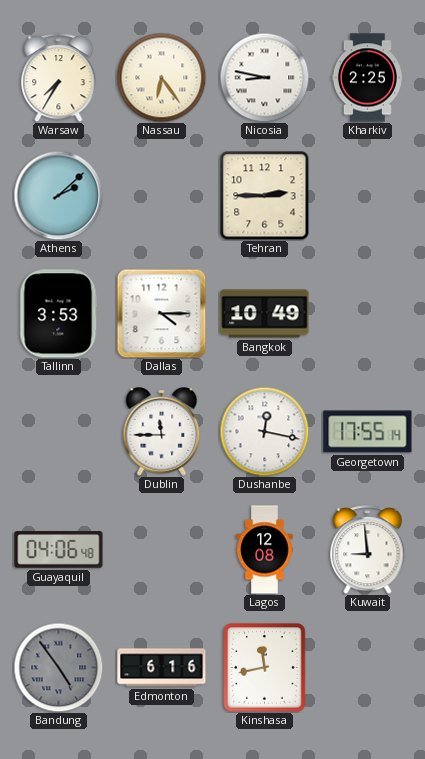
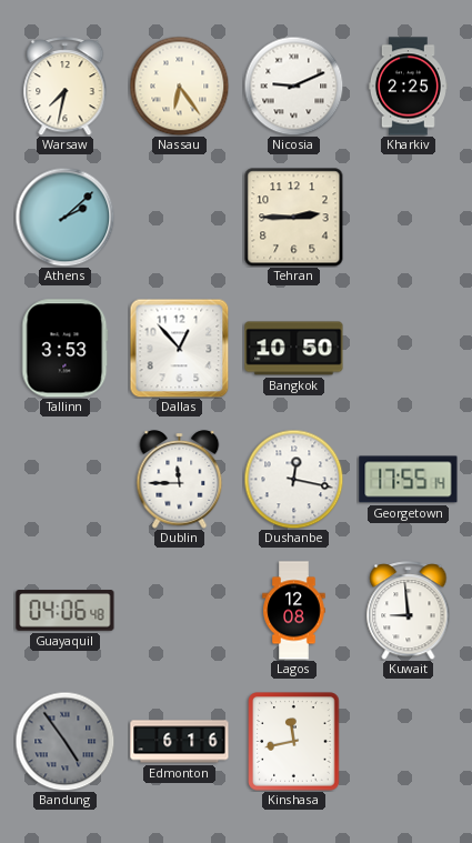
Warsaw: 7:35 -> 7:32
Nicosia: 8:47 -> 9:11
Dallas: 4:15 -> 12:53
Bangkok: 10:49 -> 10:50
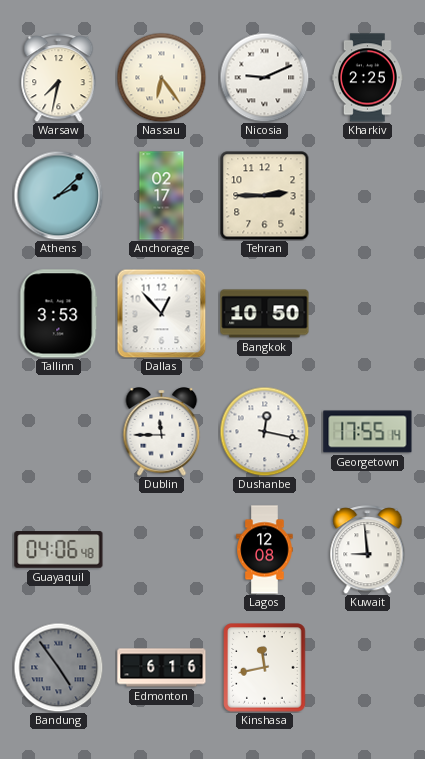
Anchorage: none -> 02:17
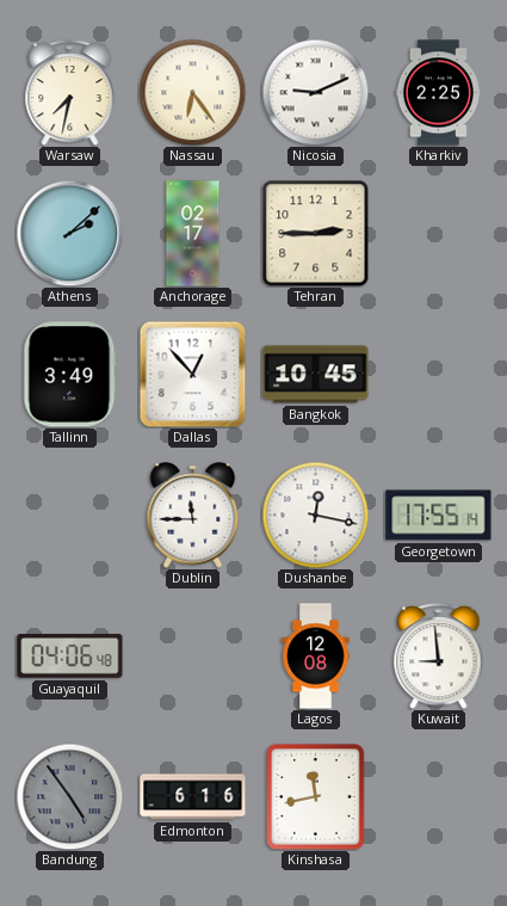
Tallinn: 3:53 -> 3:49
Bangkok: 10:50 -> 10:45
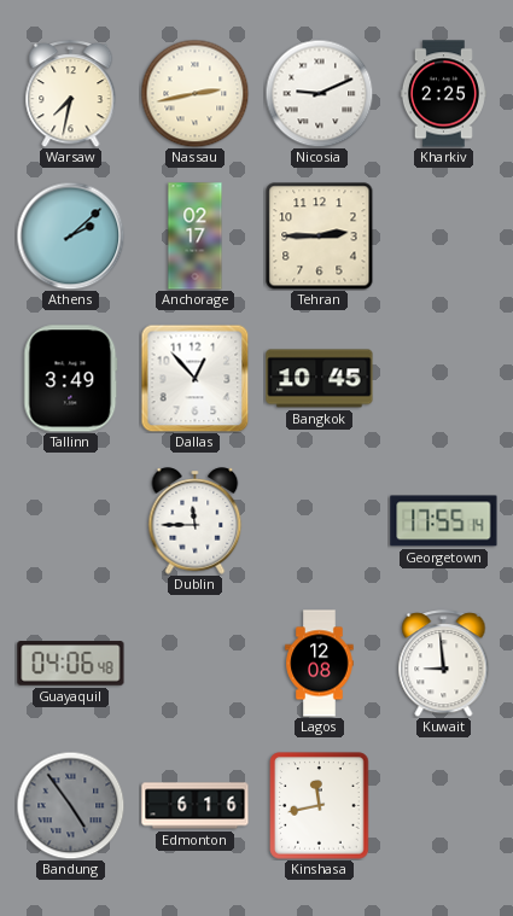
Nassau: 6:24 -> 2:43
Dushanbe: 12:17 -> none
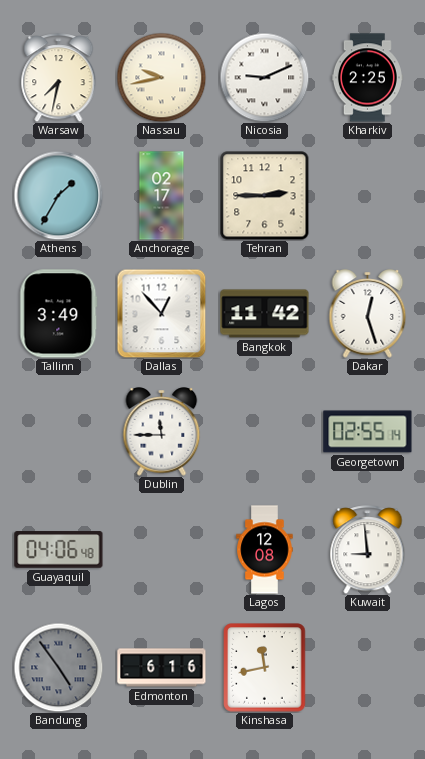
Nassau: 2:43 -> 9:43
Athens: 2:08 -> 1:35
Bangkok: 10:45 -> 11:42
Dakar: none -> 12:27
Georgetown: 17:55 -> 02:55
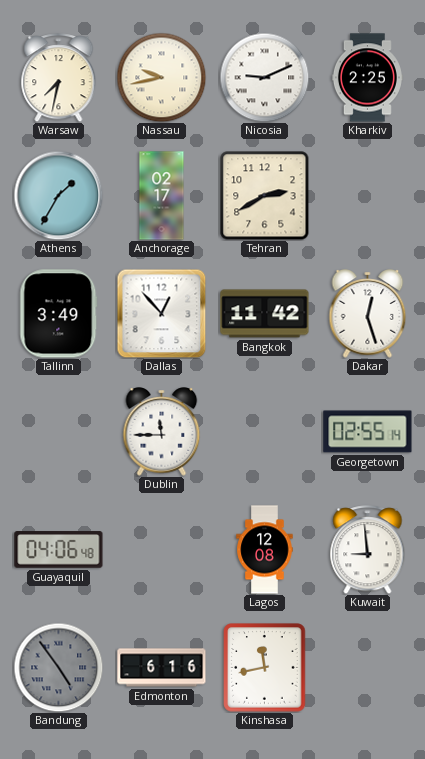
Tehran: 2:45 -> 2:40
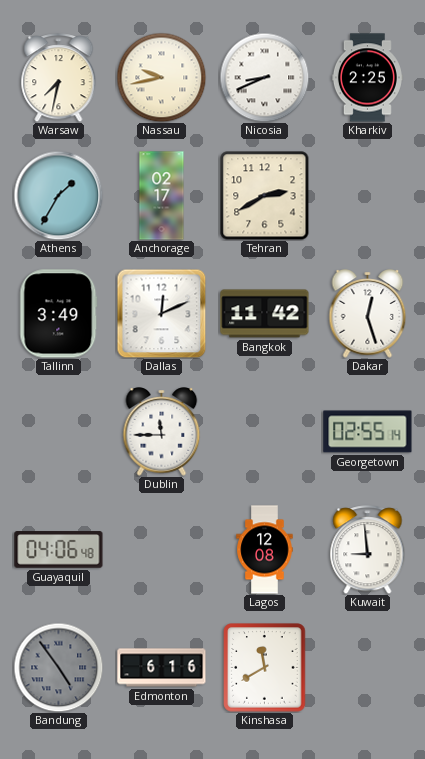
Nicosia: 9:11 -> 8:41
Dallas: 12:53 -> 12:11
Kinshasa: 11:43 -> 11:40
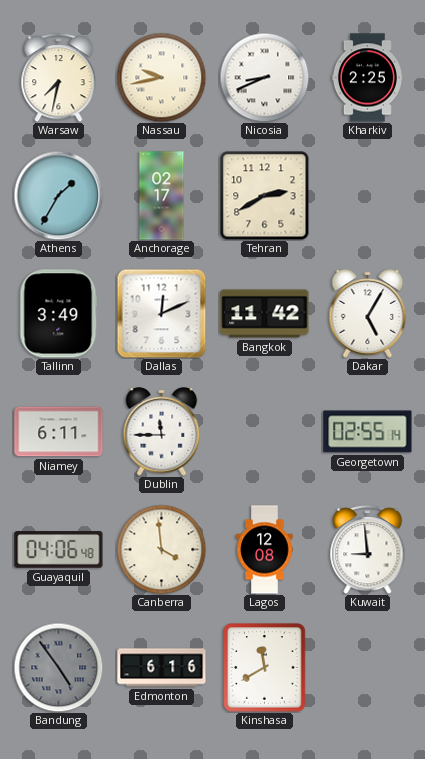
Dakar: 12:27 -> 5:05
Niamey: none -> 6:11
Canberra: none -> 3:59
